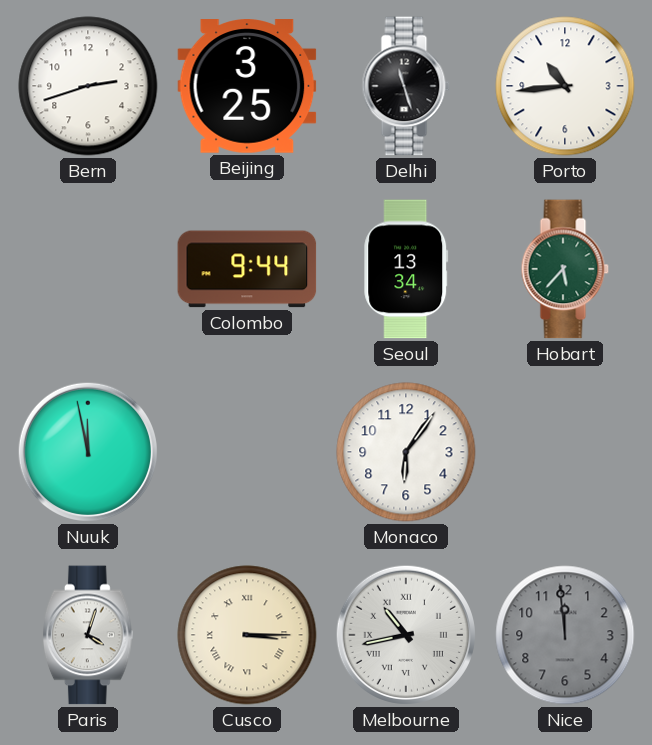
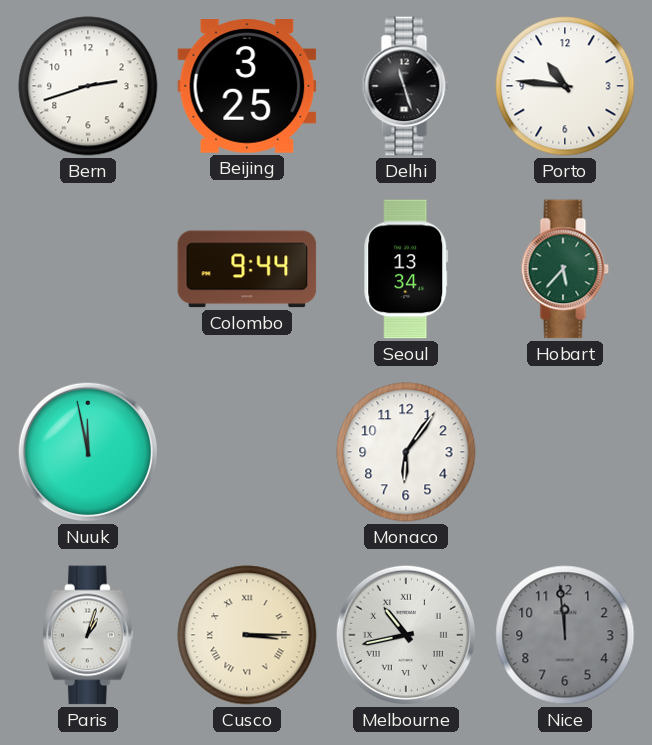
Porto: 10:44 -> 10:46
Paris: 4:03 -> 1:03
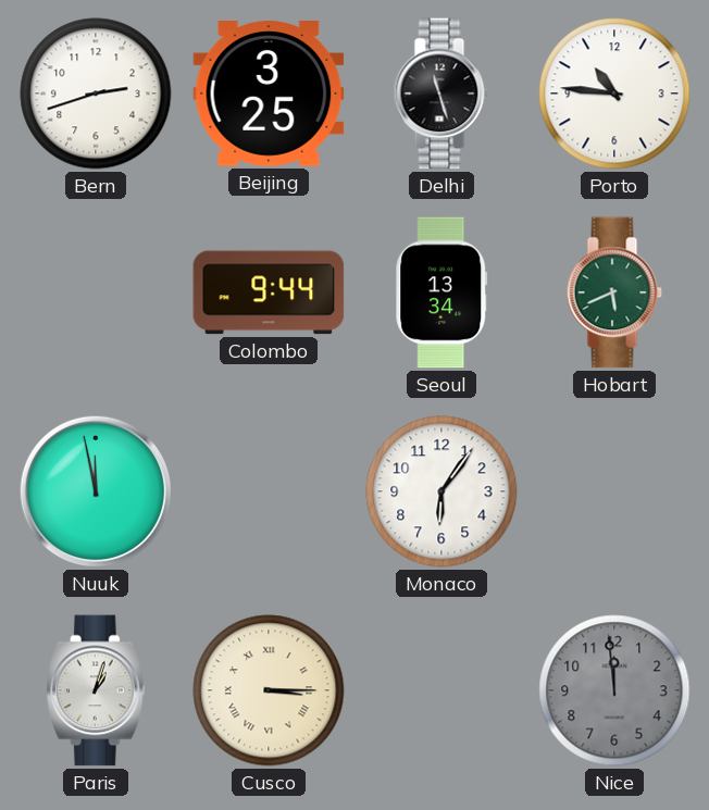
Hobart: 5:37 -> 5:41
Melbourne: 10:43 -> none
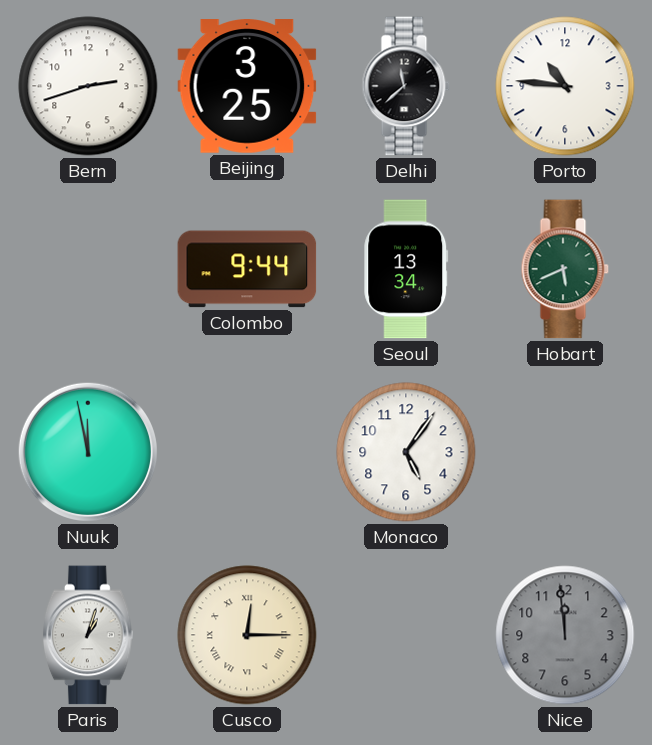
Delhi: 11:27 -> 11:38
Monaco: 6:06 -> 5:06
Cusco: 3:15 -> 12:15
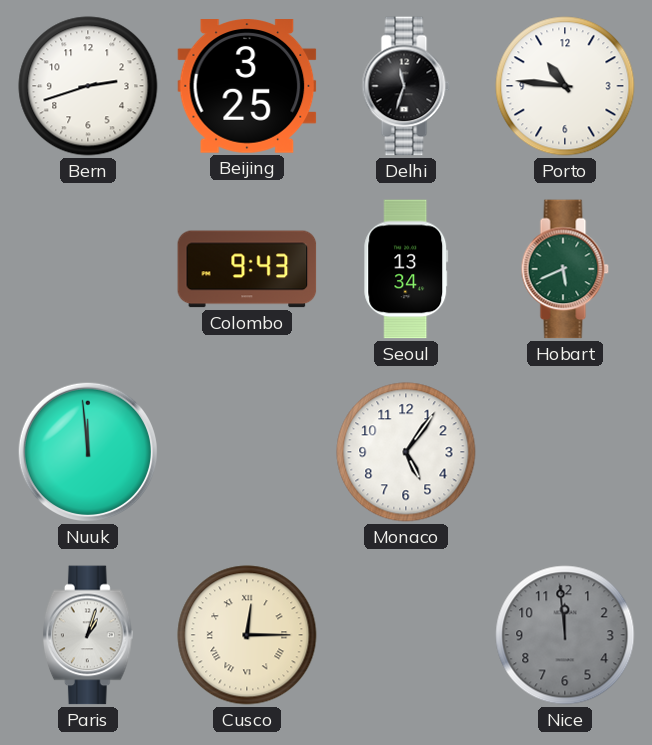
Delhi: 11:38 -> 11:33
Colombo: 9:44 -> 9:43
Nuuk: 11:58 -> 11:59
